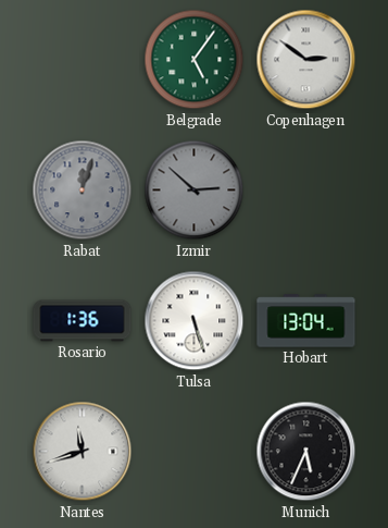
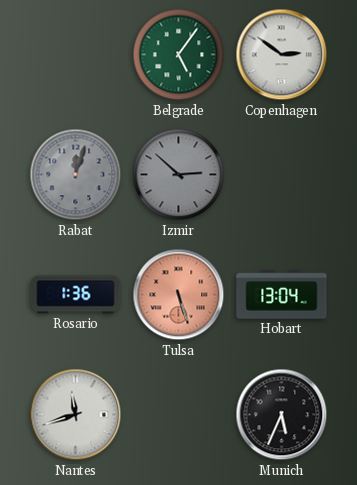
Tulsa dial: white -> salmon
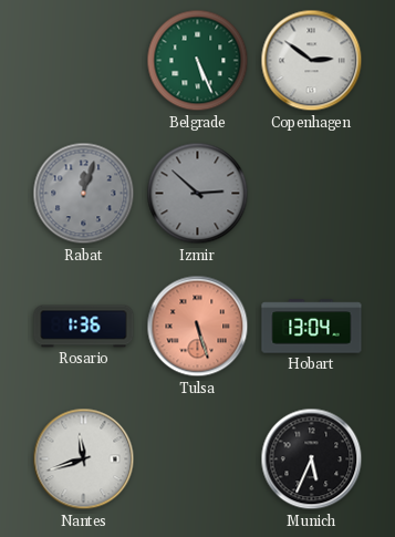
Belgrade: 5:06 -> 5:26
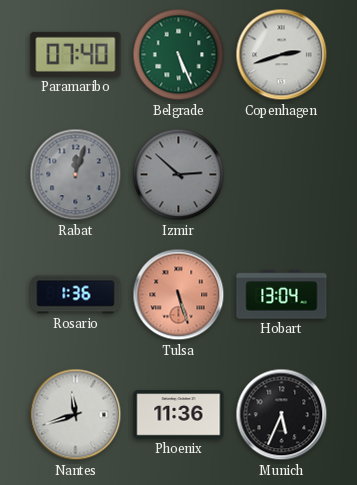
Paramaribo: none -> 07:40
Copenhagen: 2:51 -> 2:42
Phoenix: none -> 11:36
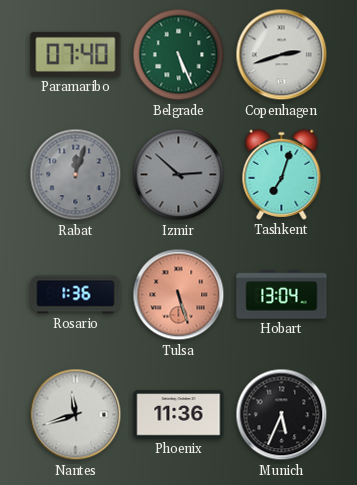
Tashkent: none -> 7:03
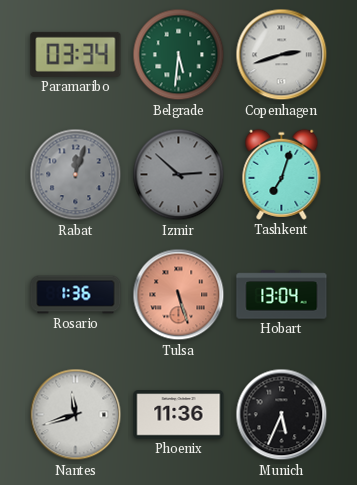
Paramaribo: 07:40 -> 03:34
Belgrade: 5:26 -> 5:31
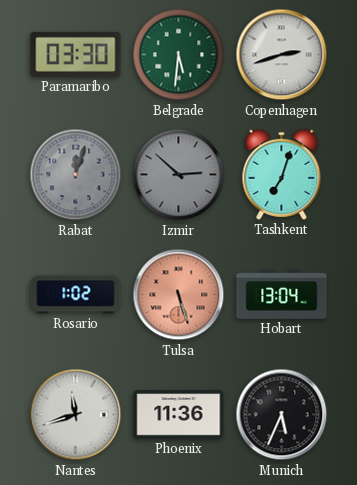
Paramaribo: 03:34 -> 03:30
Rosario: 1:36 -> 1:02
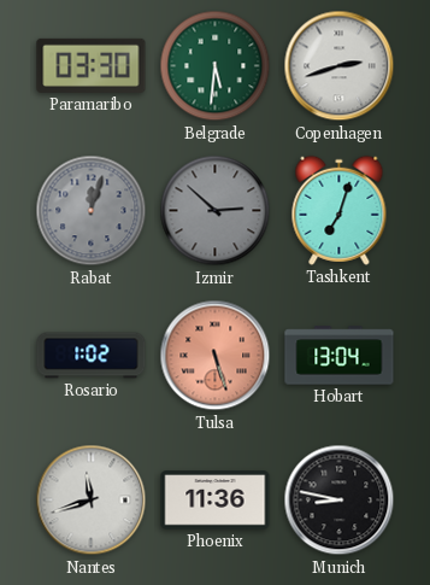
Munich: 5:34 -> 8:47
